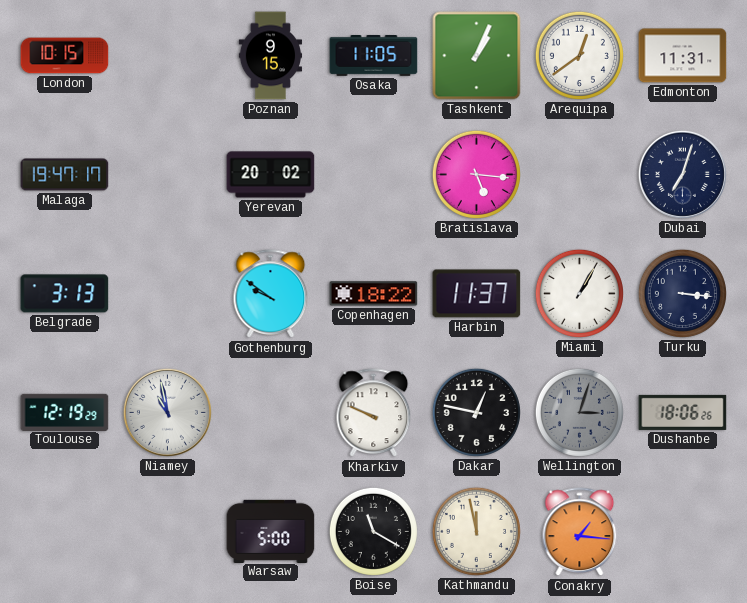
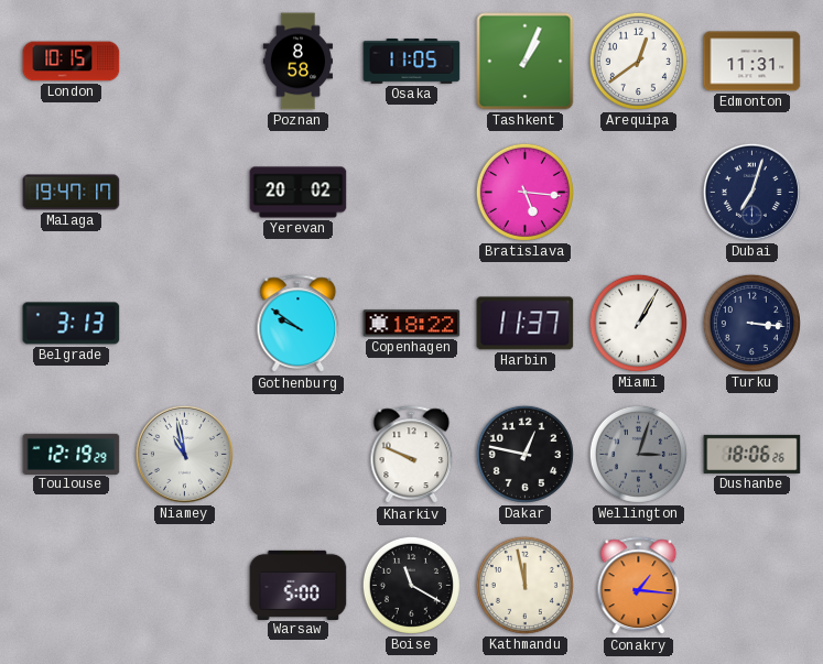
Poznan: 9:15 -> 8:58
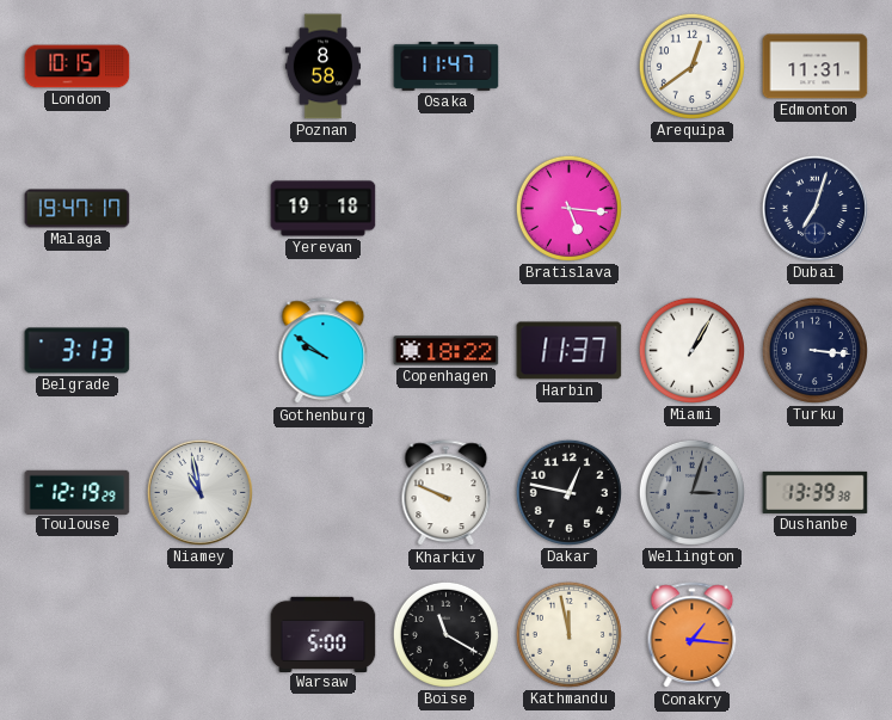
Osaka: 11:05 -> 11:47
Tashkent: 1:04 -> none
Yerevan: 20:02 -> 19:18
Dushanbe: 18:06 -> 13:39
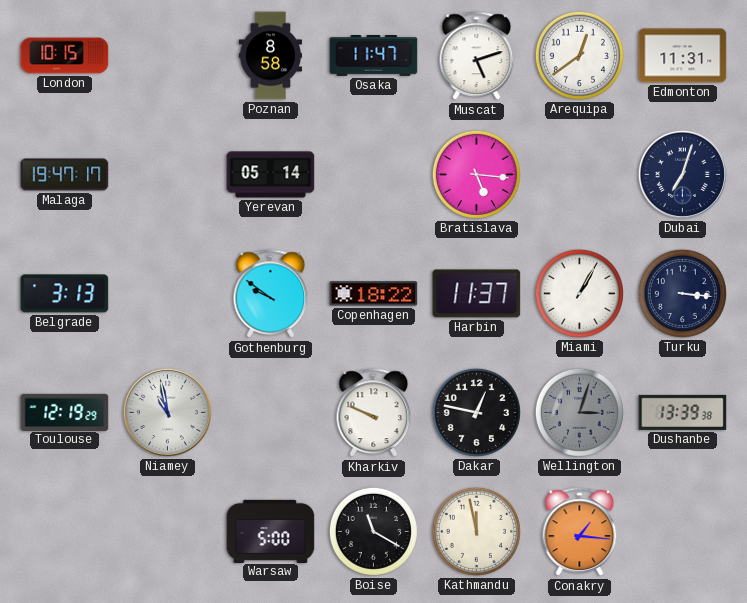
Muscat: none -> 5:12
Yerevan: 19:18 -> 05:14
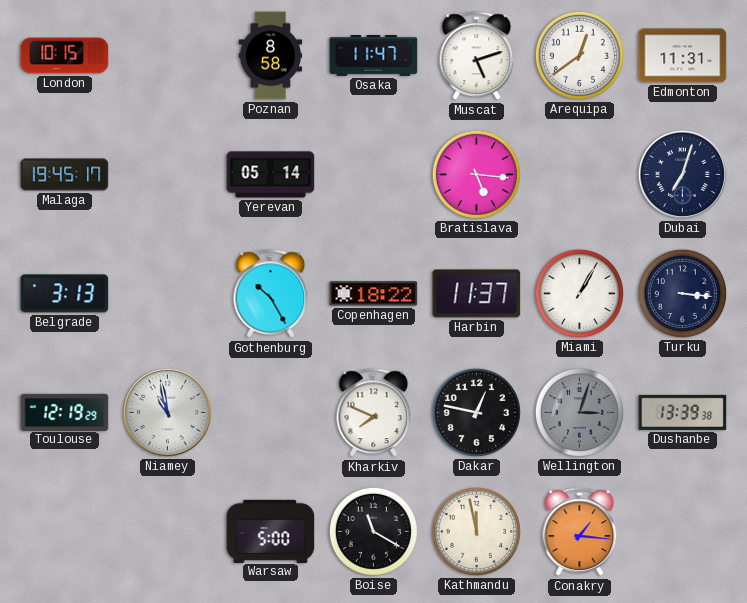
Malaga: 19:47 -> 19:45
Gothenburg: 9:51 -> 10:25
Kharkiv: 9:49 -> 7:49
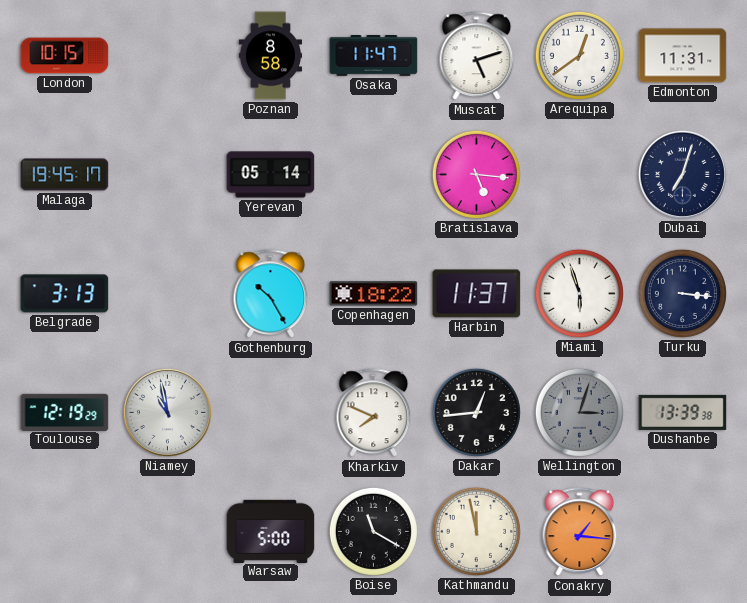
Miami: 1:05 -> 5:57
Dakar: 12:47 -> 12:44
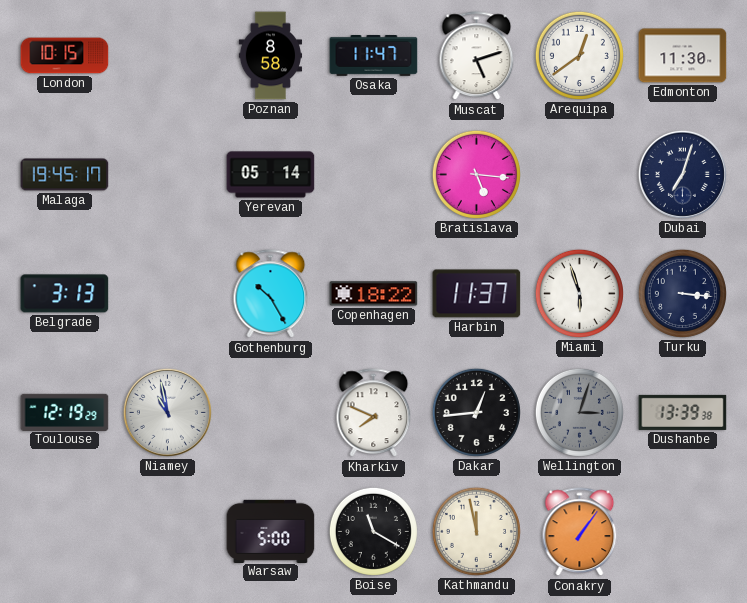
Edmonton: 11:31 -> 11:30
Conakry: 1:16 -> 1:06
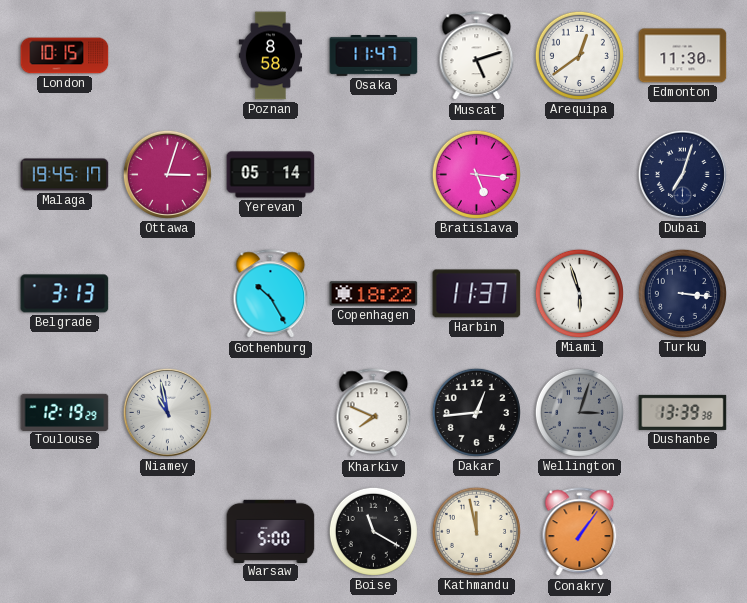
Ottawa: none -> 3:03
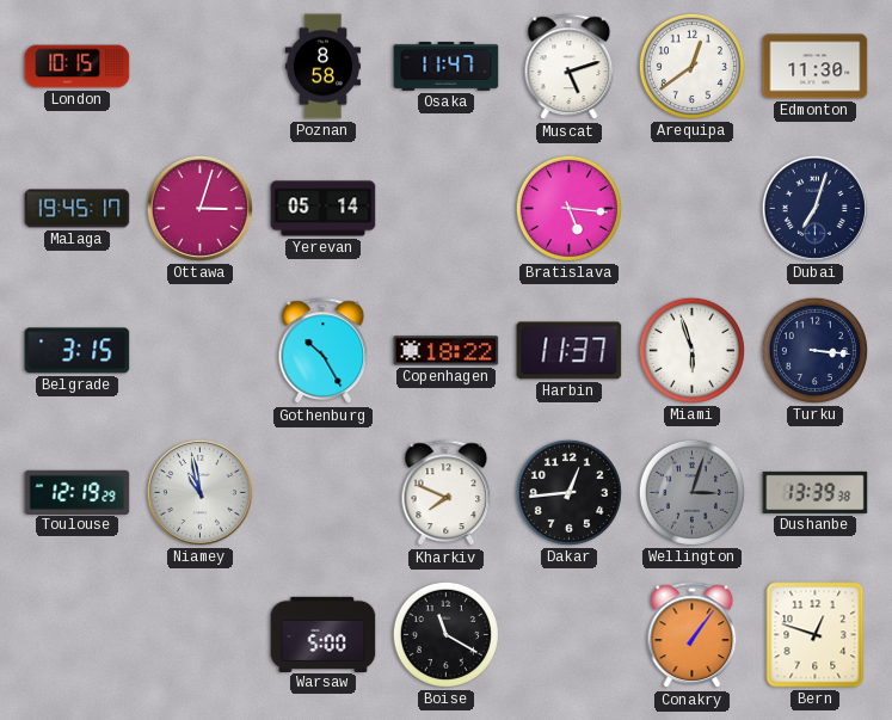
Belgrade: 3:13 -> 3:15
Kathmandu: 11:58 -> none
Bern: none -> 12:48
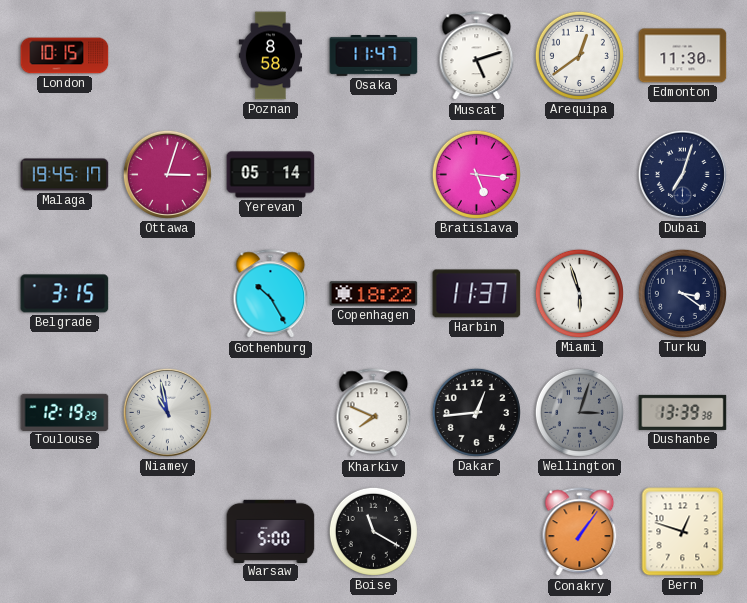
Turku: 3:16 -> 3:21
